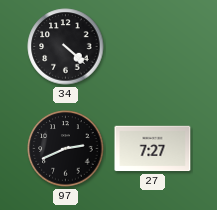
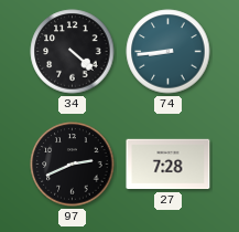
74: none -> 8:44
27: 7:27 -> 7:28
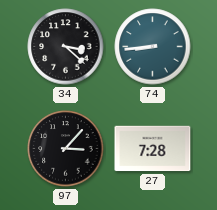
34: 4:22 -> 3:22
97: 2:41 -> 3:07
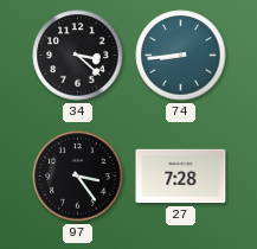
97: 3:07 -> 3:24
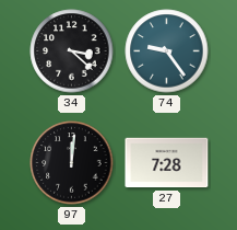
74: 8:44 -> 9:24
97: 3:24 -> 12:01
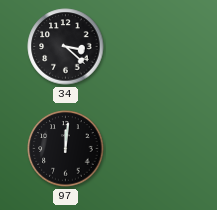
74: 9:24 -> none
27: 7:28 -> none
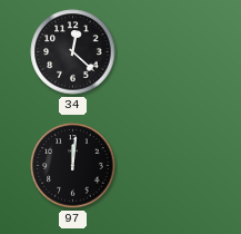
34: 3:22 -> 12:22
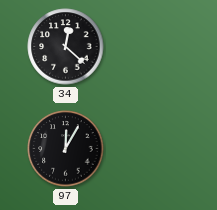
97: 12:01 -> 12:05
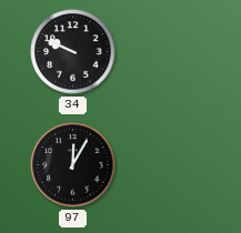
34: 12:22 -> 9:49
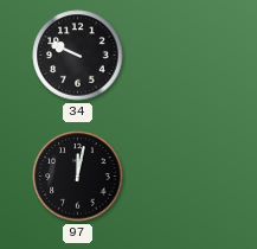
97: 12:05 -> 12:02
